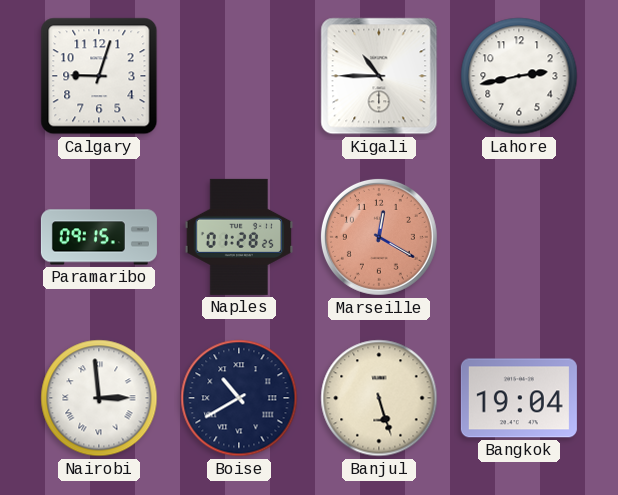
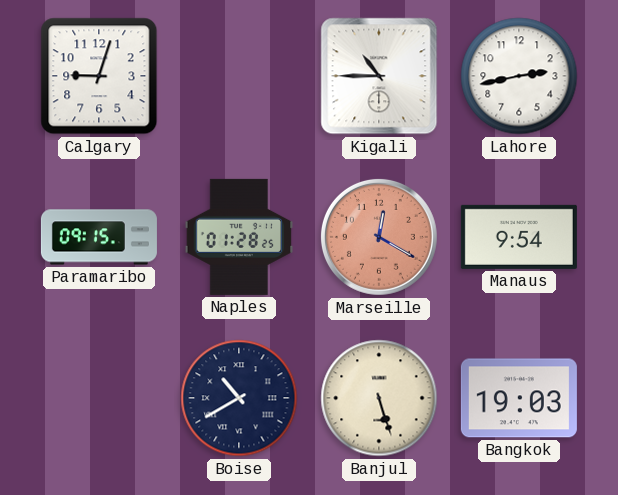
Manaus: none -> 9:54
Nairobi: 2:59 -> none
Bangkok: 19:04 -> 19:03
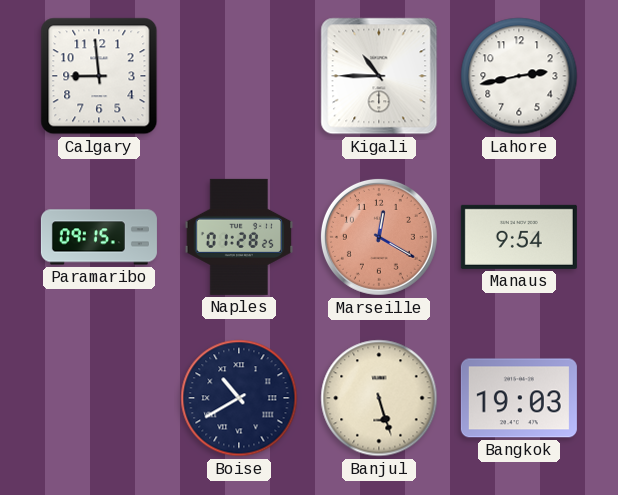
Calgary: 9:03 -> 8:59
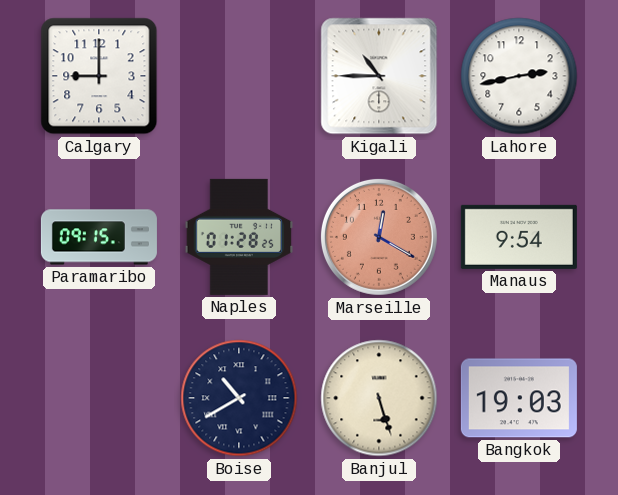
Calgary: 8:59 -> 9:00
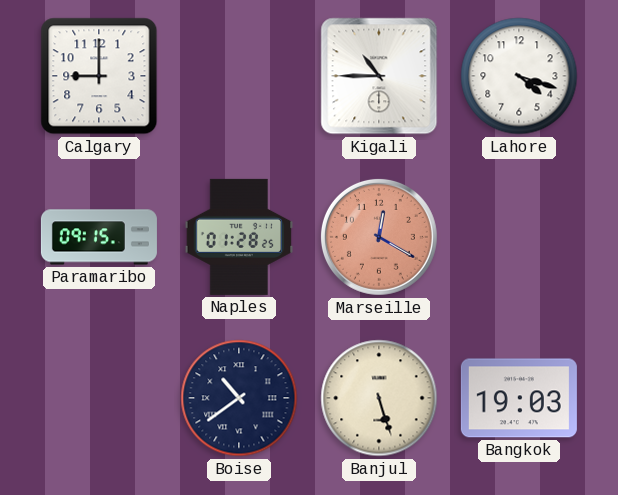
Lahore: 2:43 -> 4:18
Manaus: 9:54 -> none
Boise: 10:40 -> 10:39
